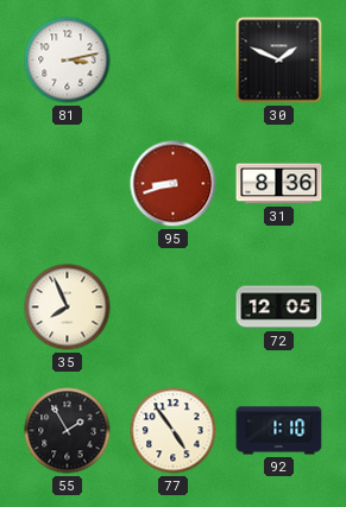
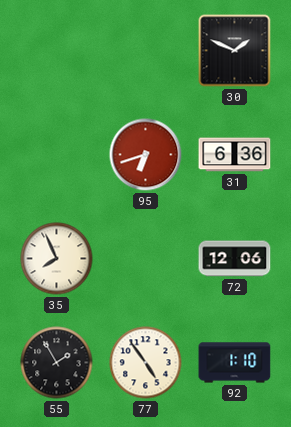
81: 3:13 -> none
95: 8:42 -> 6:42
31: 8:36 -> 6:36
72: 12:05 -> 12:06
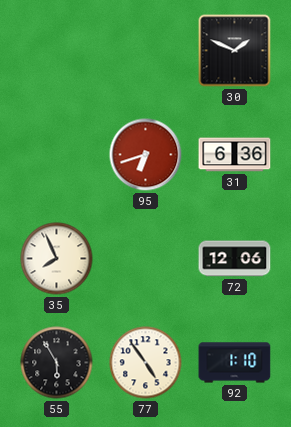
55: 1:55 -> 5:55
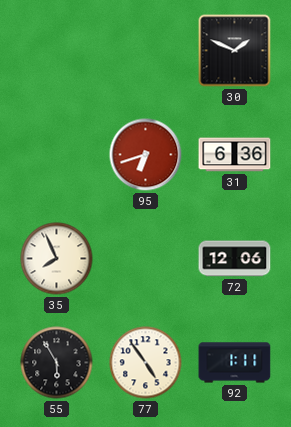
92: 1:10 -> 1:11
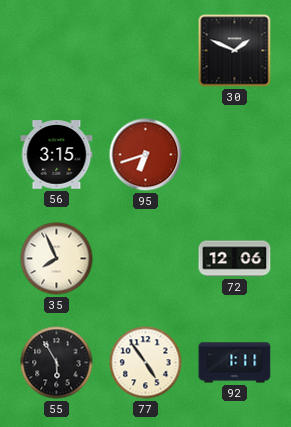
56: none -> 3:15
31: 6:36 -> none
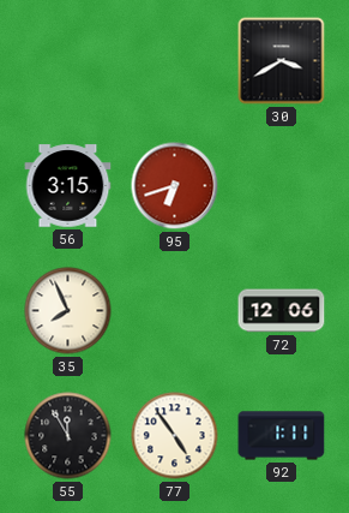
30: 1:49 -> 3:40
55: 5:55 -> 11:55
